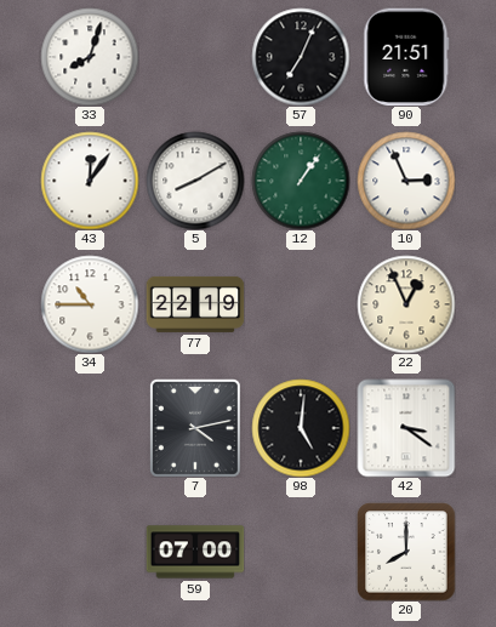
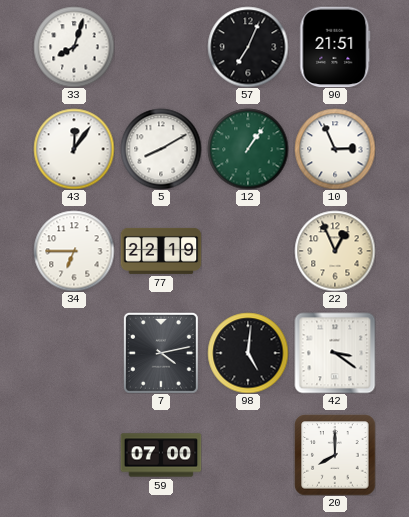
34: 10:45 -> 6:45
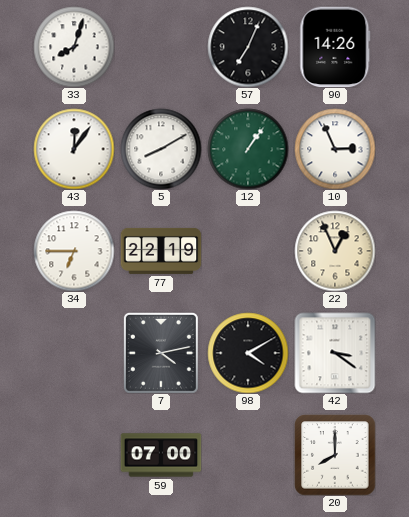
90: 21:51 -> 14:26
98: 5:01 -> 4:10
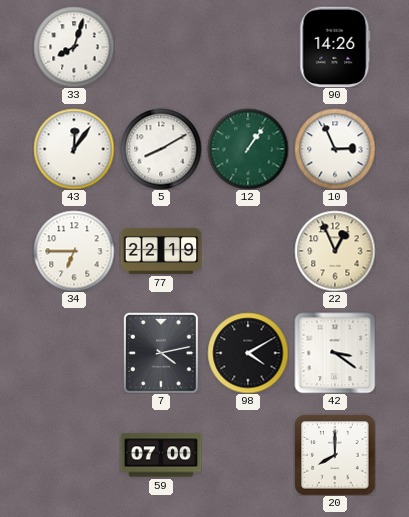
57: 7:04 -> none
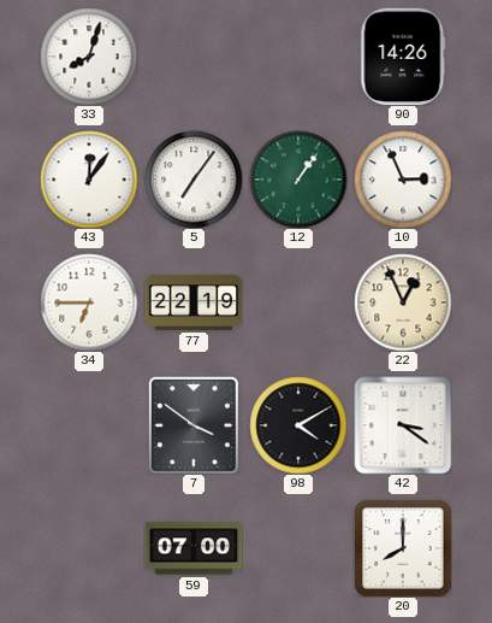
5: 8:10 -> 7:06
7: 4:13 -> 3:51
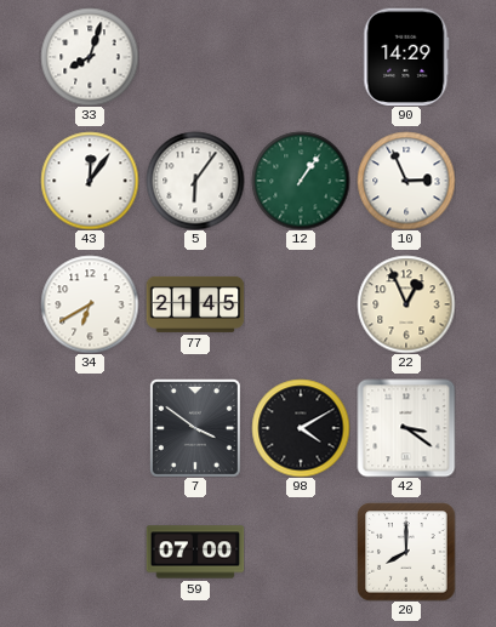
90: 14:26 -> 14:29
5: 7:06 -> 6:06
34: 6:45 -> 6:40
77: 22:19 -> 21:45
